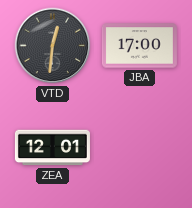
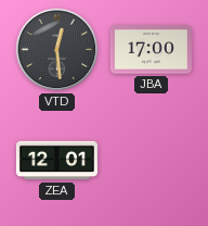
VTD: 12:31 -> 12:29
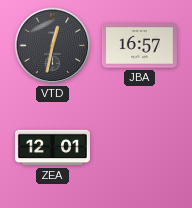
VTD: 12:29 -> 12:32
JBA: 17:00 -> 16:57
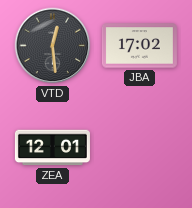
VTD: 12:32 -> 12:29
JBA: 16:57 -> 17:02
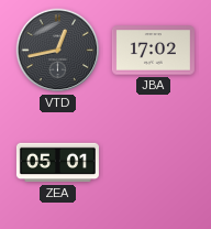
VTD: 12:29 -> 12:43
ZEA: 12:01 -> 05:01
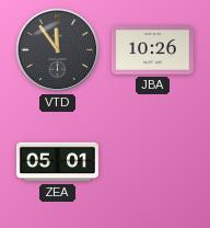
VTD: 12:43 -> 11:54
JBA: 17:02 -> 10:26
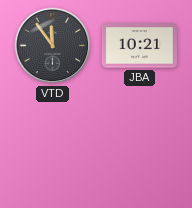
JBA: 10:26 -> 10:21
ZEA: 05:01 -> none
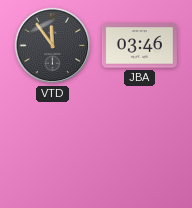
JBA: 10:21 -> 03:46
